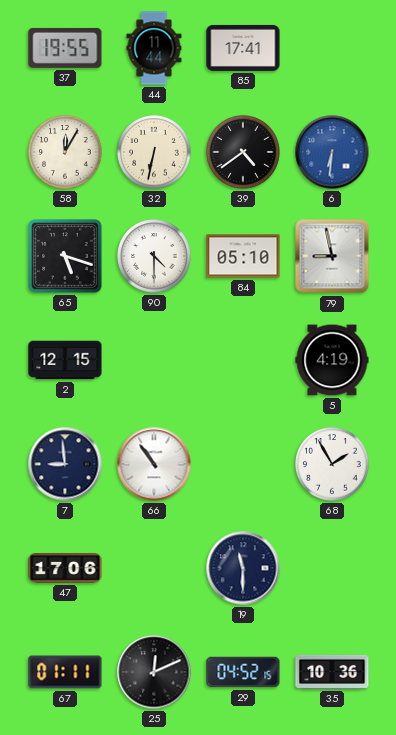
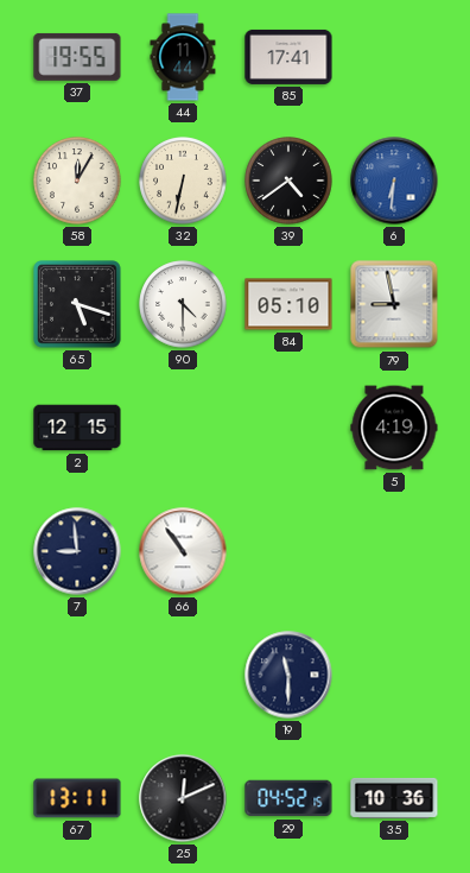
68: 1:55 -> none
47: 17:06 -> none
67: 01:11 -> 13:11
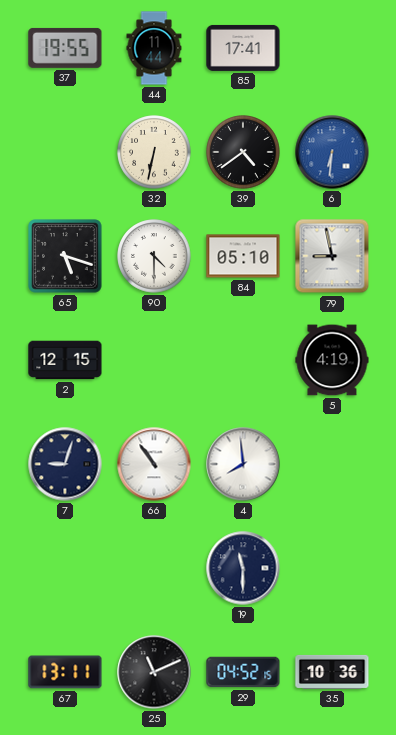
58: 12:05 -> none
7: 8:59 -> 9:03
4: none -> 7:59
25: 12:11 -> 11:11
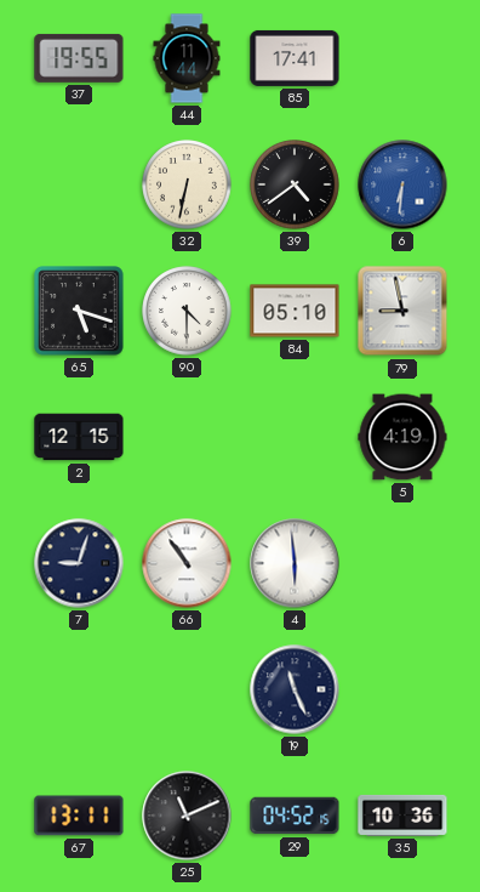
4: 7:59 -> 5:59
19: 11:30 -> 11:26
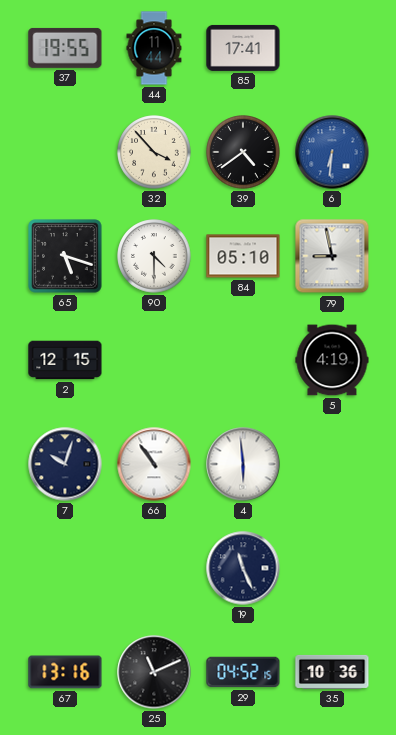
32: 6:32 -> 3:53
7: 9:03 -> 10:03
67: 13:11 -> 13:16
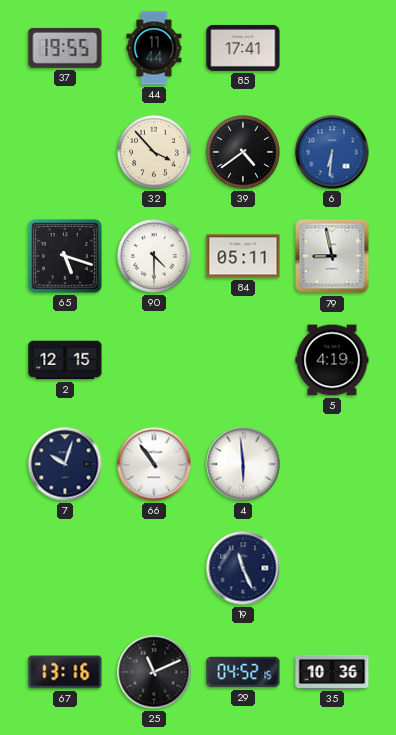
84: 05:10 -> 05:11
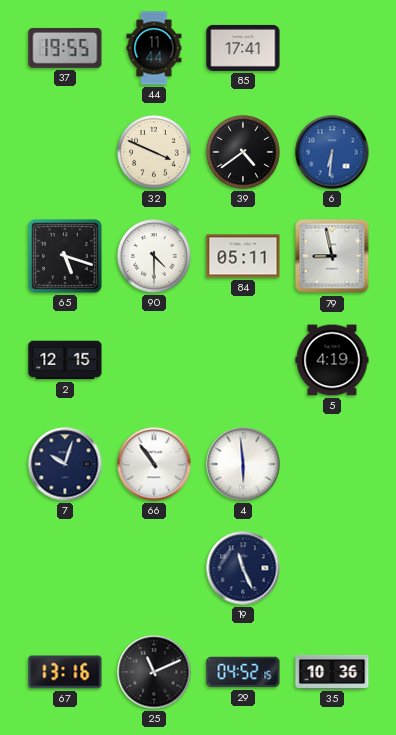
32: 3:53 -> 3:49
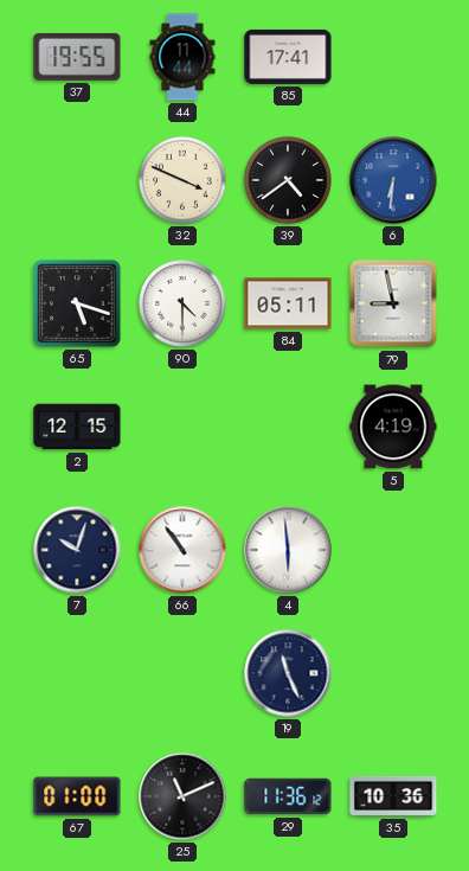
67: 13:16 -> 01:00
29: 04:52 -> 11:36
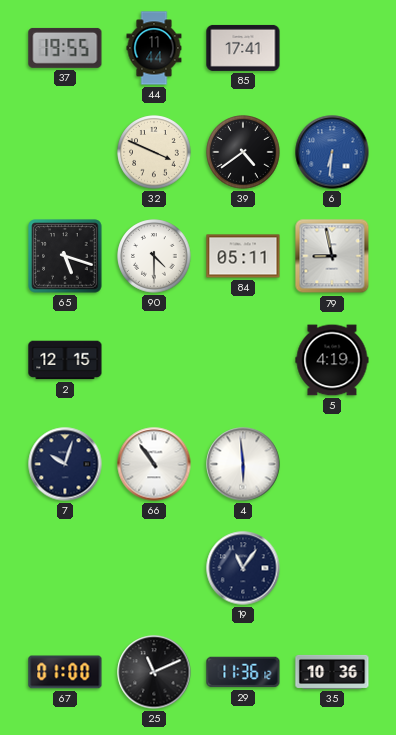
19: 11:26 -> 11:06
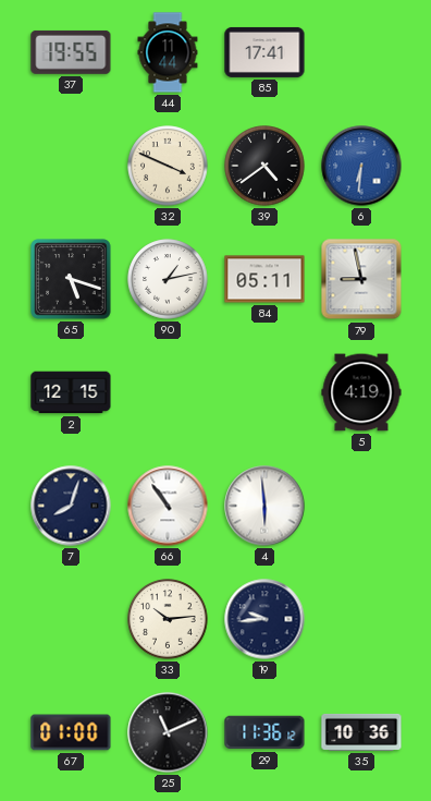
90: 4:30 -> 1:13
7: 10:03 -> 8:03
33: none -> 10:14
19: 11:06 -> 9:44
